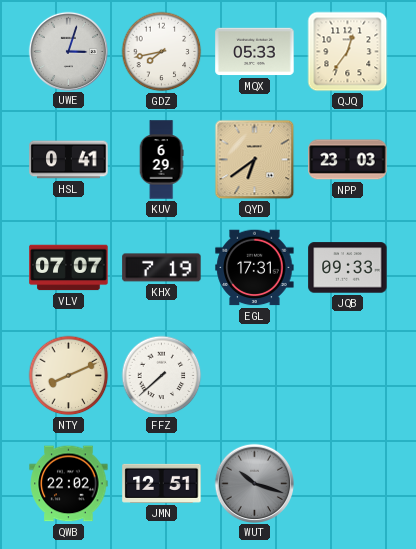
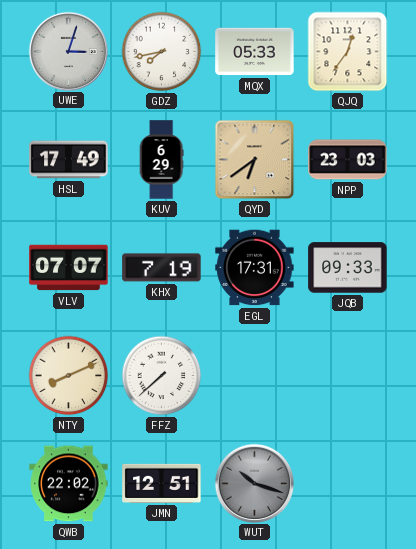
HSL: 0:41 -> 17:49
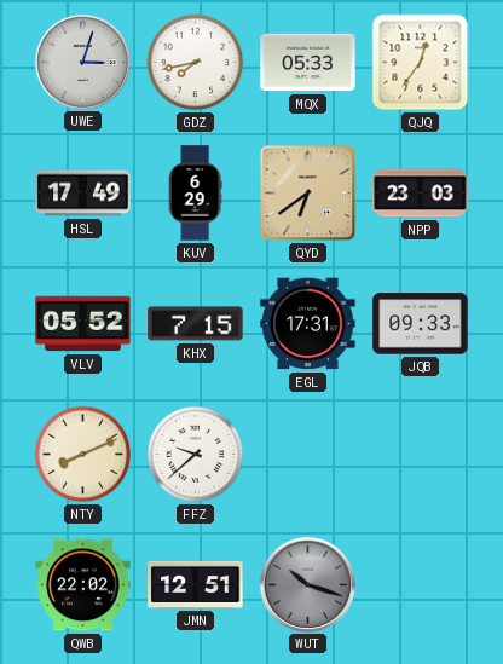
VLV: 07:07 -> 05:52
KHX: 7:19 -> 7:15
FFZ: 7:38 -> 9:38
